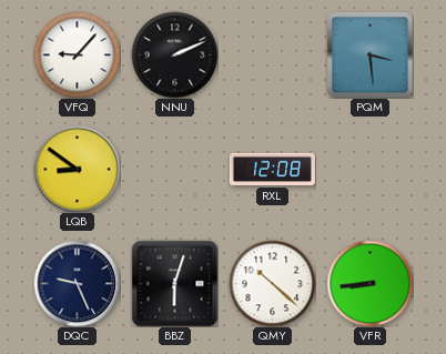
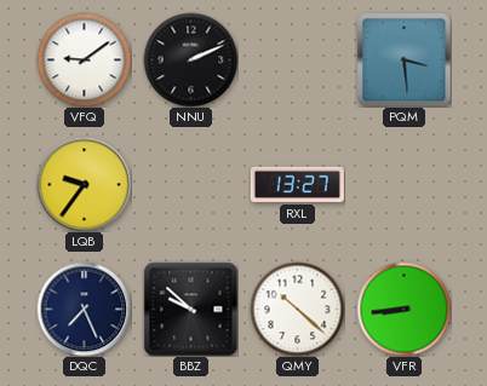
VFQ: 9:07 -> 9:09
LQB: 8:51 -> 9:36
RXL: 12:08 -> 13:27
DQC: 9:26 -> 7:26
BBZ: 6:03 -> 9:52
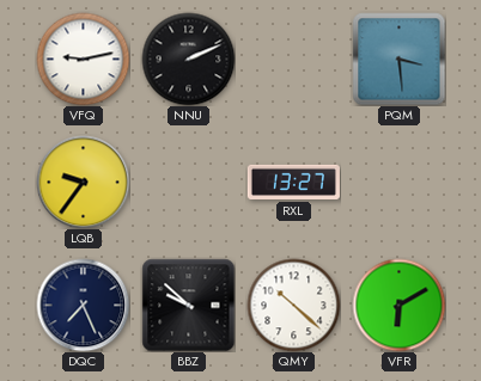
VFQ: 9:09 -> 9:13
VFR: 8:44 -> 6:10
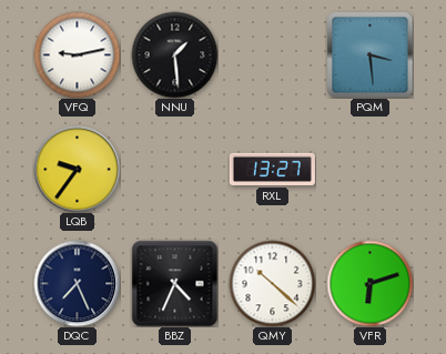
NNU: 2:11 -> 1:29
BBZ: 9:52 -> 4:34
VFR: 6:10 -> 6:12
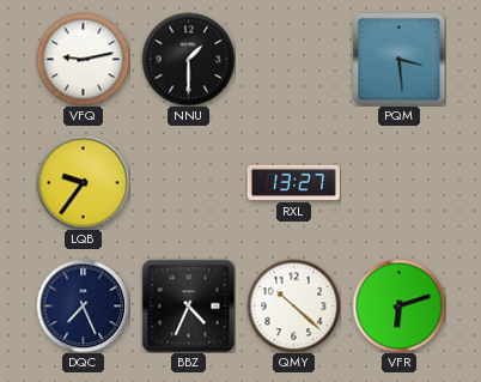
NNU: 1:29 -> 1:30
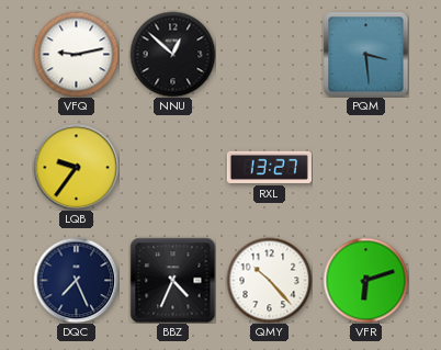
NNU: 1:30 -> 12:52
QMY: 10:22 -> 10:23
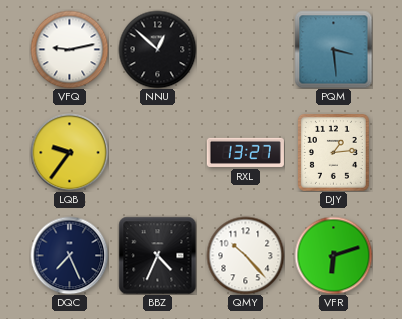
DJY: none -> 1:14
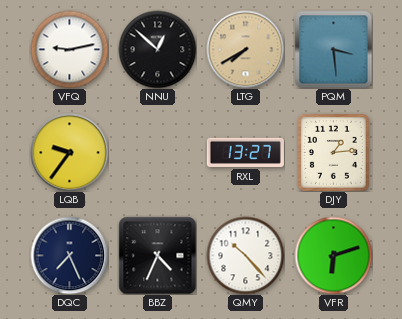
LTG: none -> 7:40
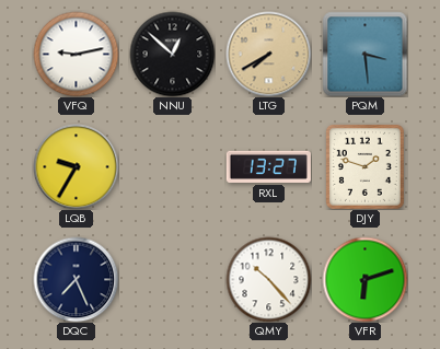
LQB: 9:36 -> 9:35
DJY: 1:14 -> 1:48
BBZ: 4:34 -> none
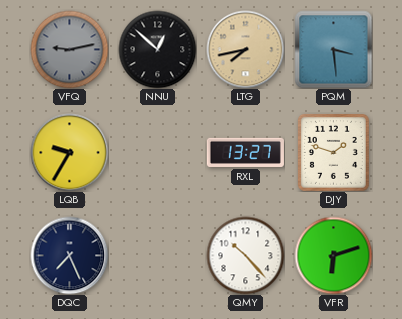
VFQ dial: white -> grey
LTG: 7:40 -> 7:43
